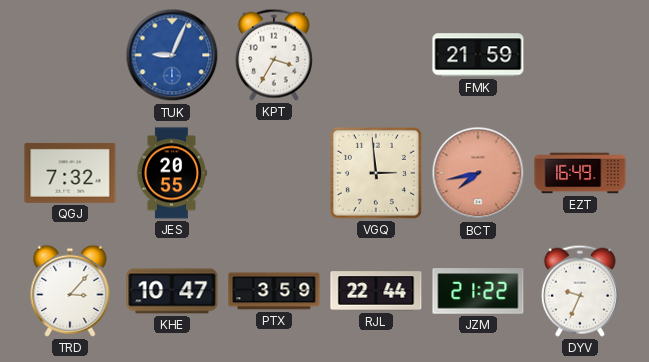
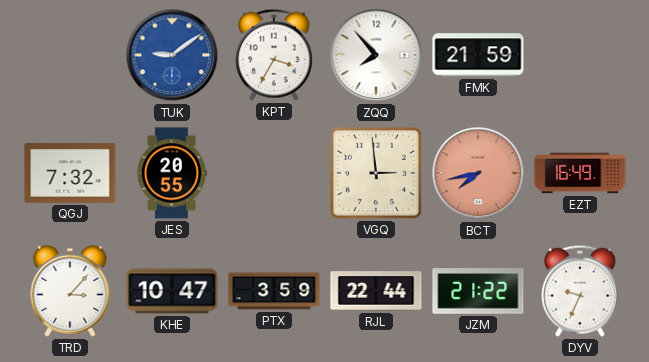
TUK: 9:04 -> 9:09
ZQQ: none -> 7:53
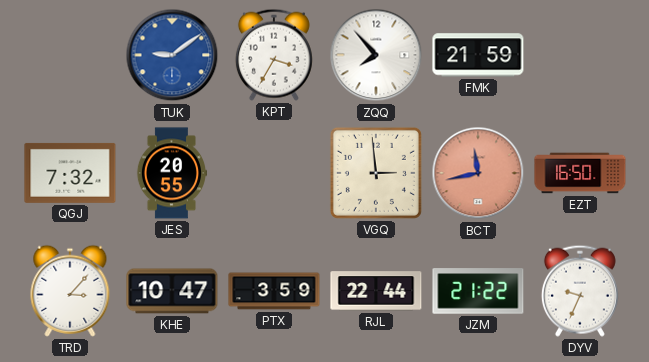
BCT: 7:43 -> 11:43
EZT: 16:49 -> 16:50
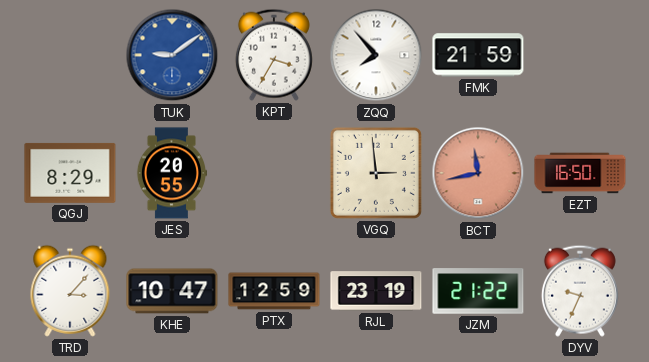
QGJ: 7:32 -> 8:29
PTX: 3:59 -> 12:59
RJL: 22:44 -> 23:19
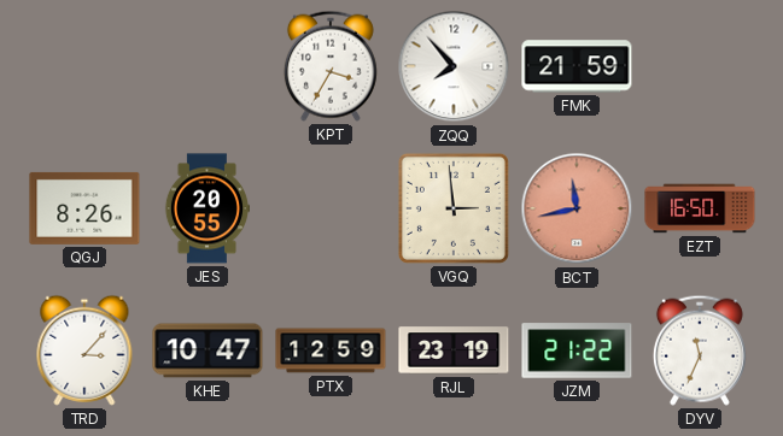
TUK: 9:09 -> none
QGJ: 8:29 -> 8:26
DYV: 9:34 -> 11:34
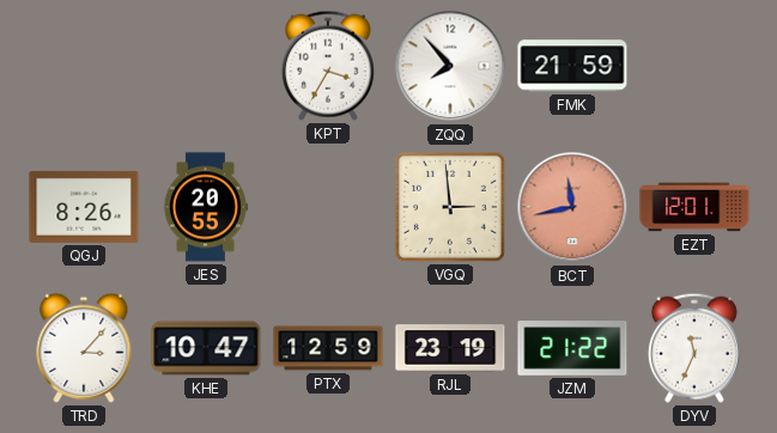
EZT: 16:50 -> 12:01
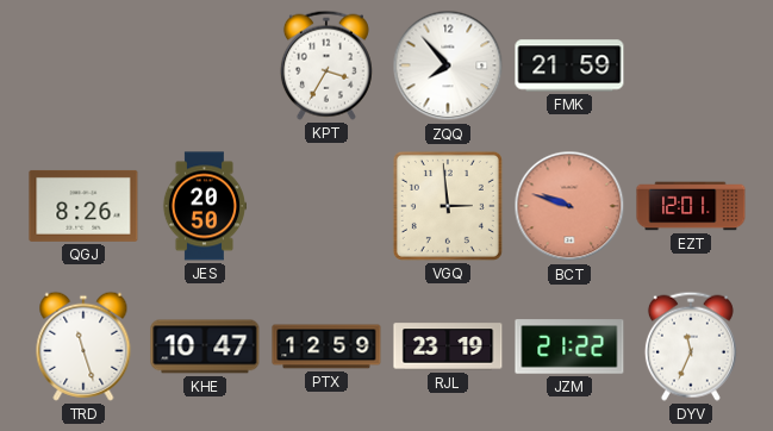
JES: 20:55 -> 20:50
BCT: 11:43 -> 9:48
TRD: 3:07 -> 11:27
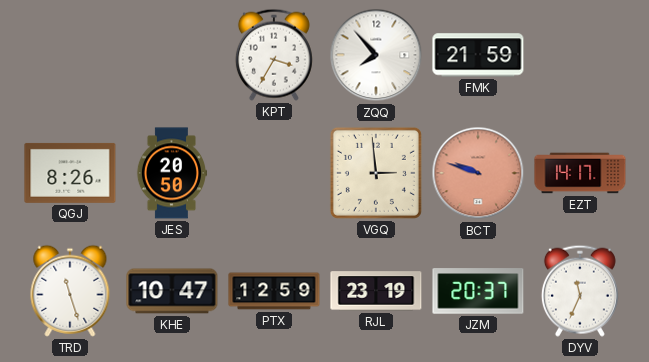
EZT: 12:01 -> 14:17
JZM: 21:22 -> 20:37
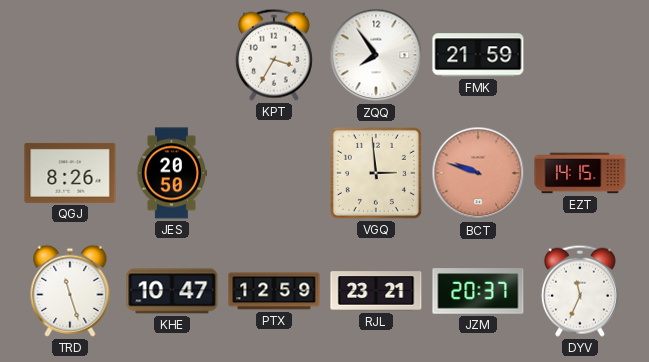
ZQQ: 7:53 -> 7:54
EZT: 14:17 -> 14:15
RJL: 23:19 -> 23:21
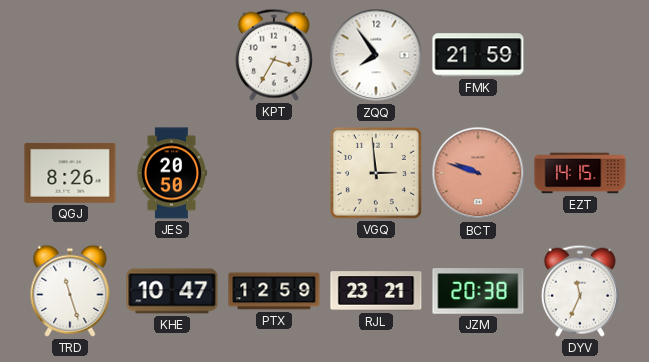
JZM: 20:37 -> 20:38
